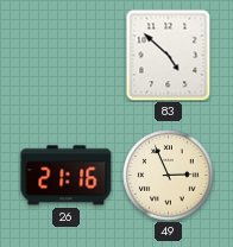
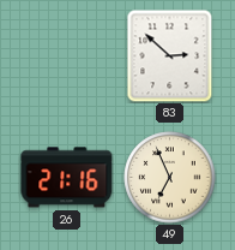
83: 4:52 -> 2:52
49: 2:56 -> 6:56
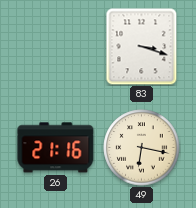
83: 2:52 -> 3:18
49: 6:56 -> 6:17
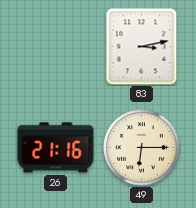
83: 3:18 -> 3:13
49: 6:17 -> 6:15
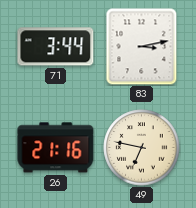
71: none -> 3:44
49: 6:15 -> 6:47
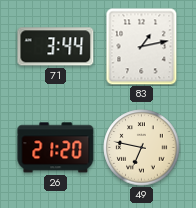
83: 3:13 -> 1:13
26: 21:16 -> 21:20
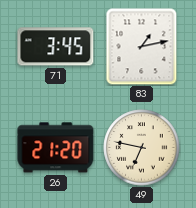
71: 3:44 -> 3:45
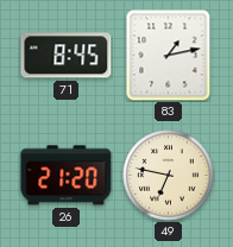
71: 3:45 -> 8:45
